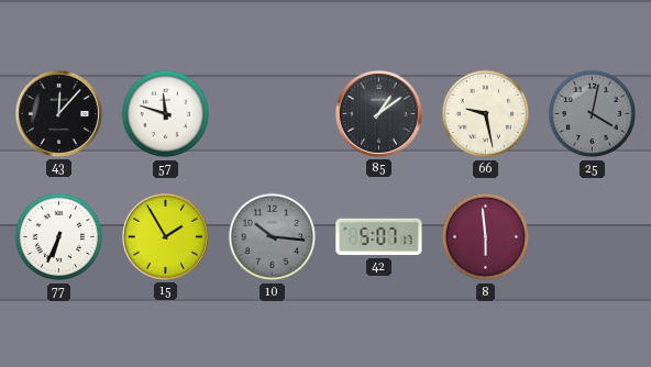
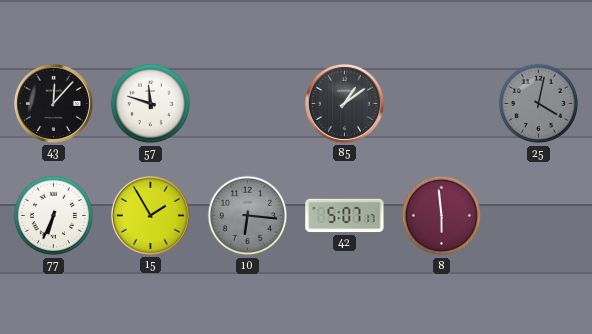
66: 9:28 -> none
10: 10:16 -> 6:16
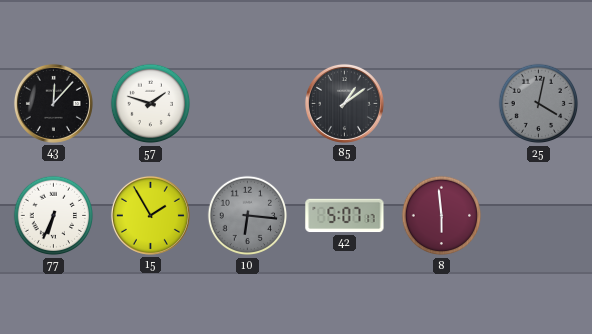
57: 11:48 -> 1:48
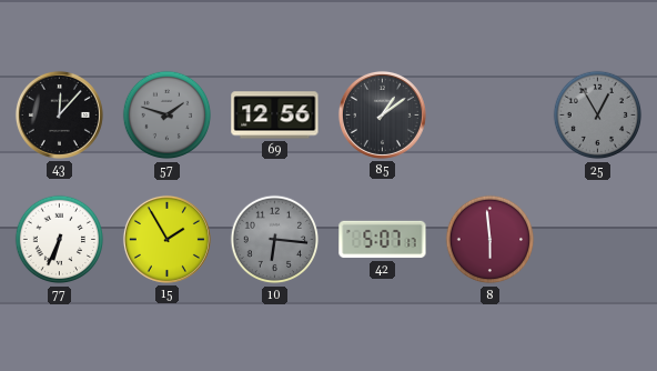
57 dial: white -> grey
69: none -> 12:56
25: 4:02 -> 12:55
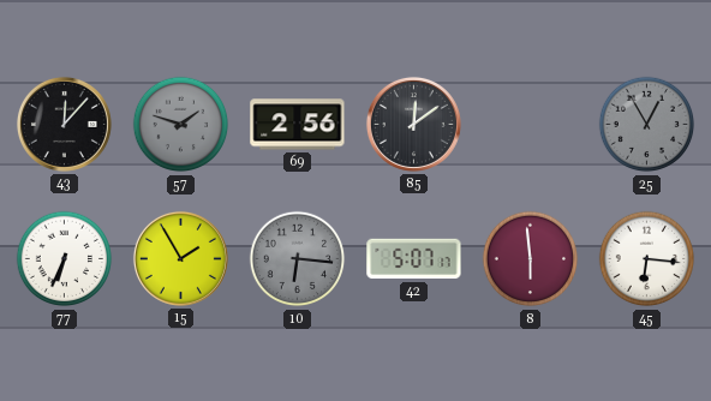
69: 12:56 -> 2:56
85: 1:09 -> 12:09
45: none -> 6:16
